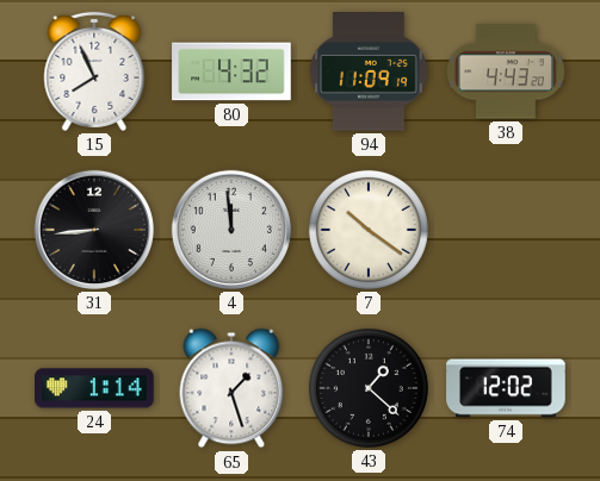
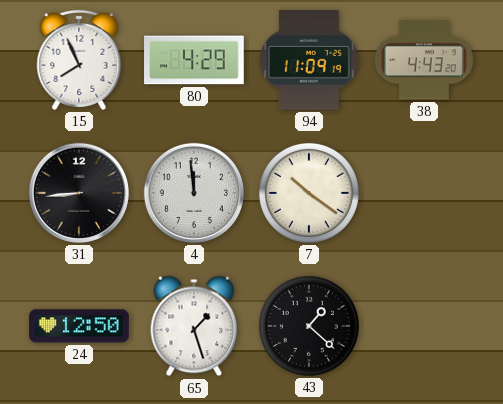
80: 4:32 -> 4:29
24: 1:14 -> 12:50
74: 12:02 -> none
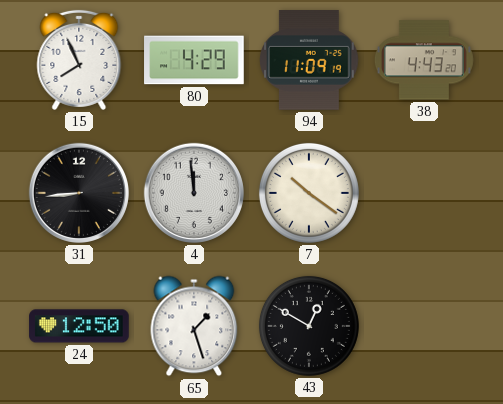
43: 1:22 -> 12:50
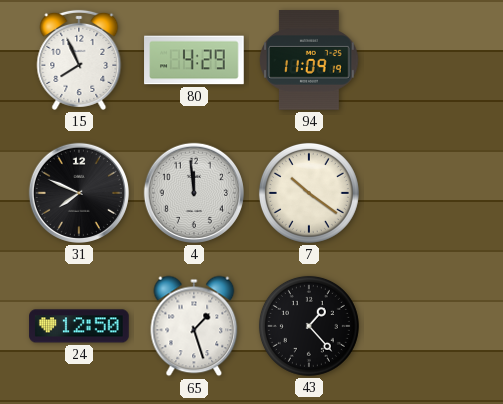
38: 4:43 -> none
31: 8:44 -> 7:49
43: 12:50 -> 1:23
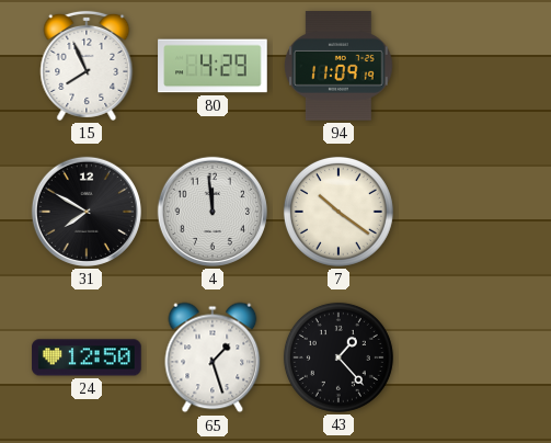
31: 7:49 -> 7:50
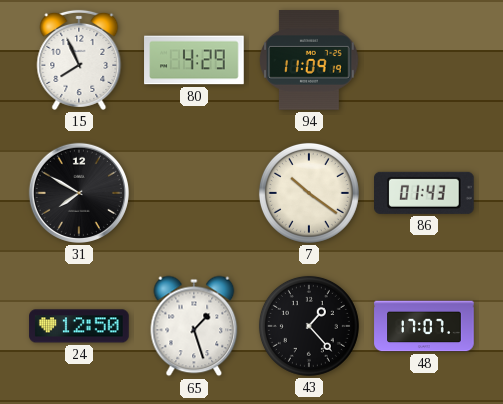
4: 11:59 -> none
86: none -> 01:43
48: none -> 17:07
